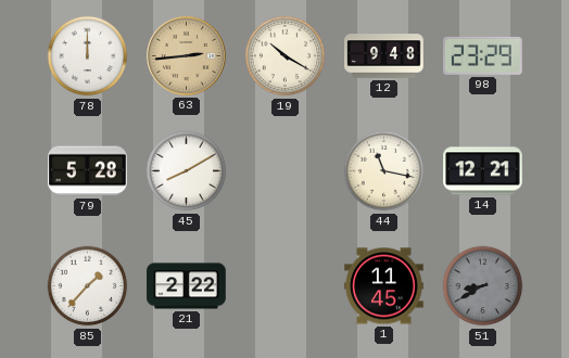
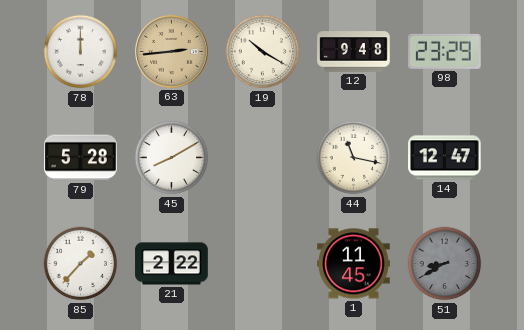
14: 12:21 -> 12:47
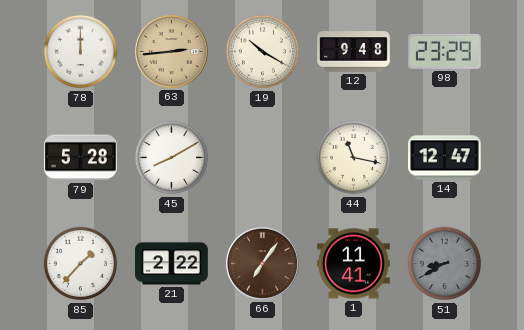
66: none -> 7:06
1: 11:45 -> 11:41
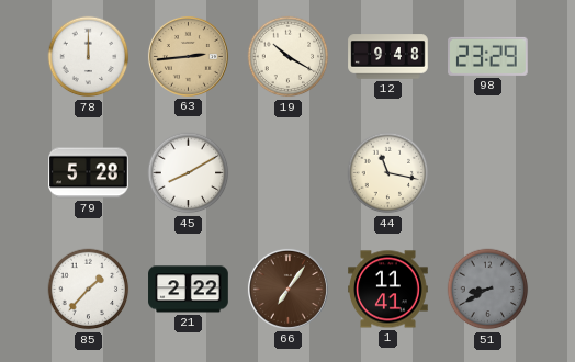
14: 12:47 -> none
